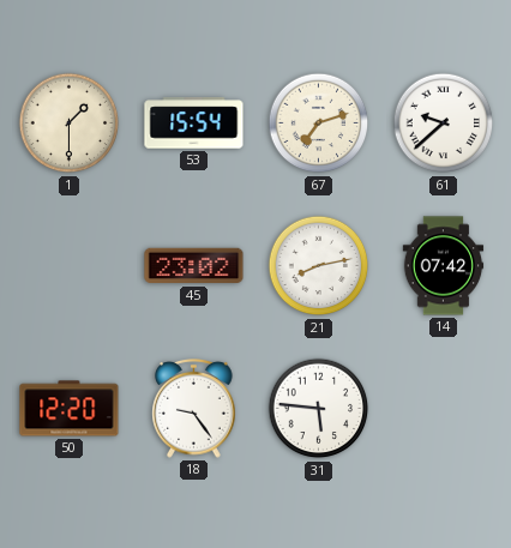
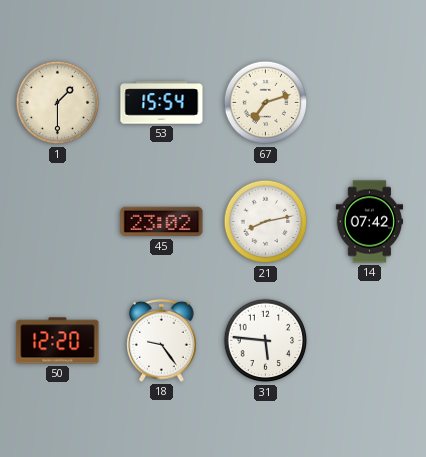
61: 9:38 -> none
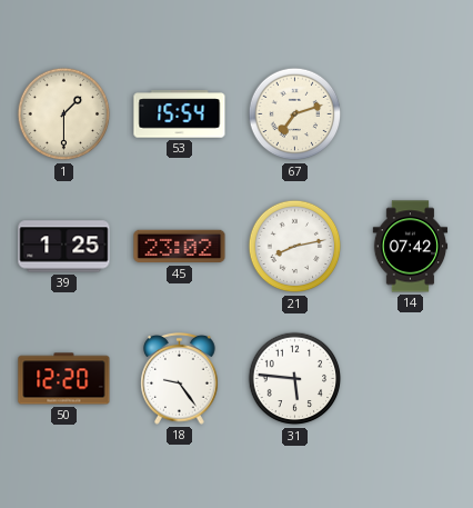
39: none -> 1:25
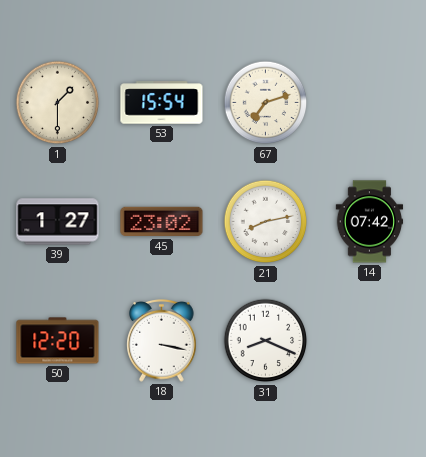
39: 1:25 -> 1:27
18: 9:24 -> 3:17
31: 5:46 -> 8:19
